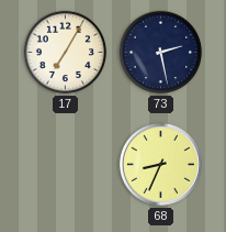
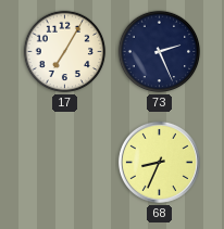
73: 2:28 -> 2:26
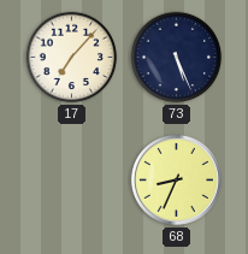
17: 7:05 -> 7:07
73: 2:26 -> 5:26
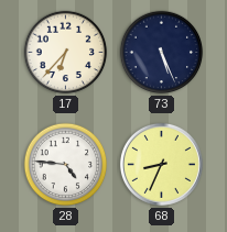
17: 7:07 -> 6:37
28: none -> 4:46
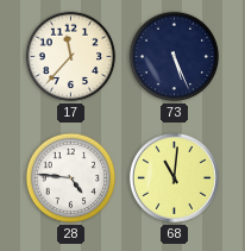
17: 6:37 -> 11:37
68: 8:34 -> 11:01
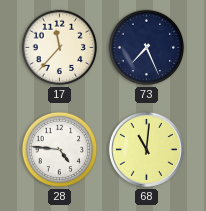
73: 5:26 -> 7:26
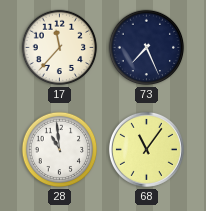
28: 4:46 -> 10:59
68: 11:01 -> 11:06
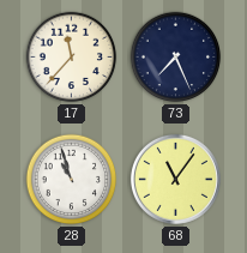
28: 10:59 -> 10:57
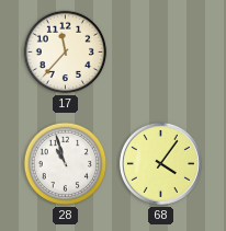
73: 7:26 -> none
68: 11:06 -> 4:06
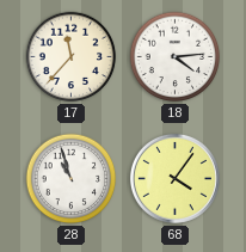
18: none -> 4:14
